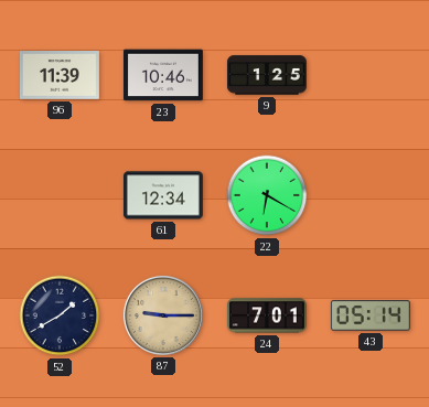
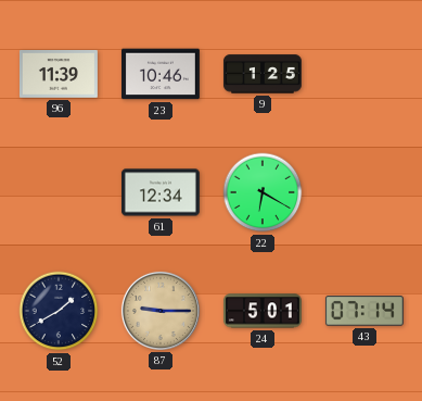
24: 7:01 -> 5:01
43: 05:14 -> 07:14
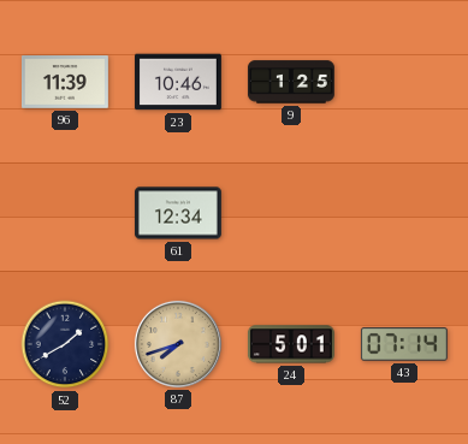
22: 6:20 -> none
87: 9:15 -> 7:42
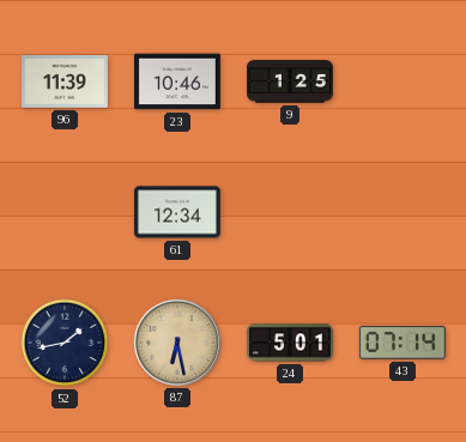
52: 1:40 -> 1:43
87: 7:42 -> 6:28
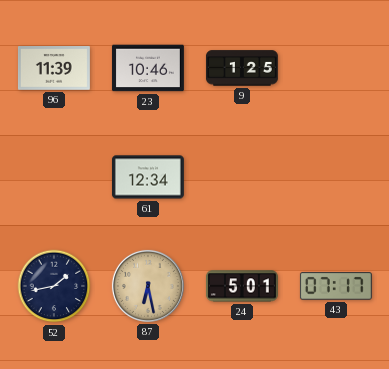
43: 07:14 -> 07:17
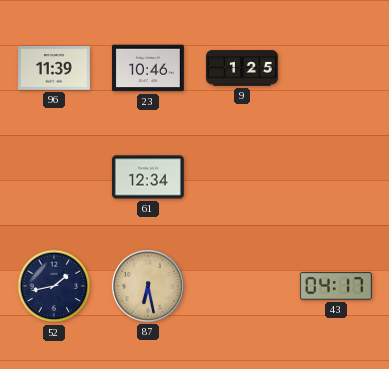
24: 5:01 -> none
43: 07:17 -> 04:17
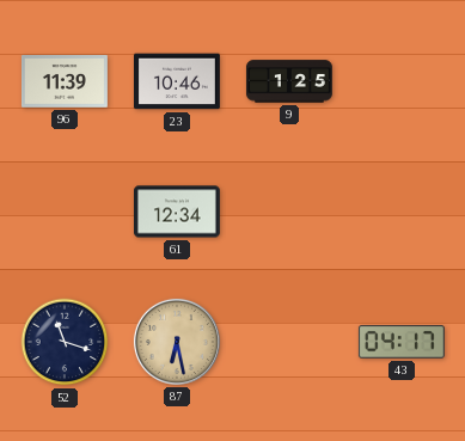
52: 1:43 -> 11:18
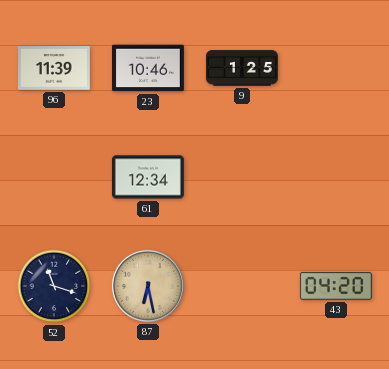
43: 04:17 -> 04:20
